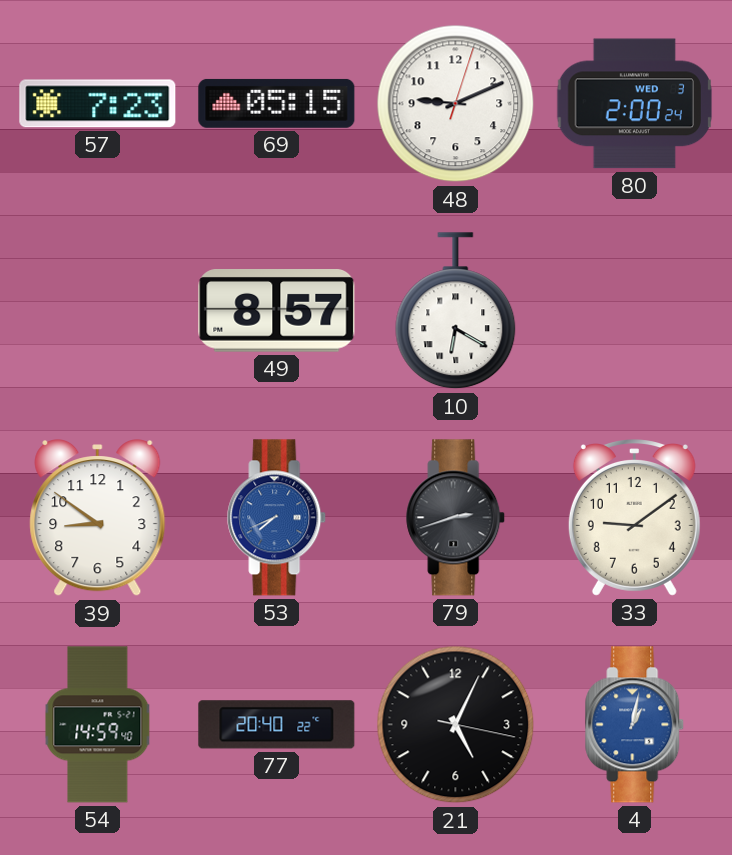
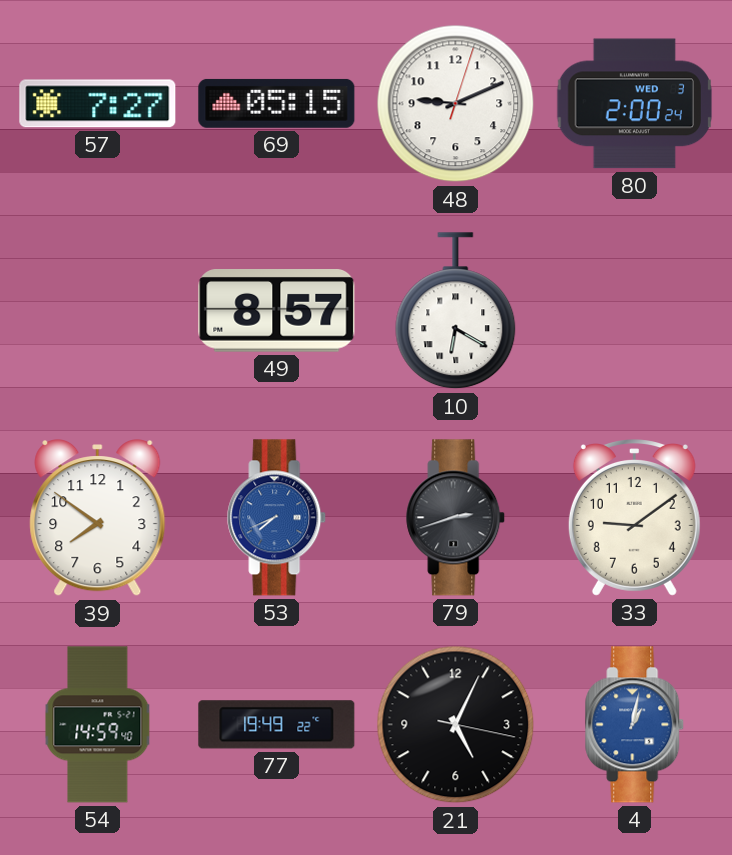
57: 7:23 -> 7:27
39: 8:51 -> 7:51
77: 20:40 -> 19:49
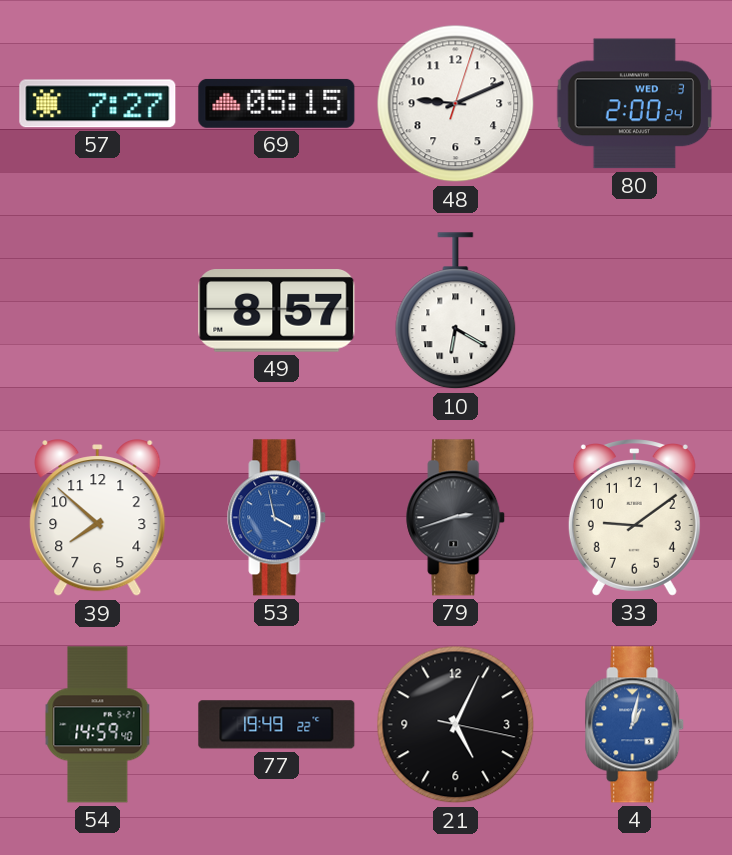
39: 7:51 -> 7:52
53: 7:41 -> 3:58
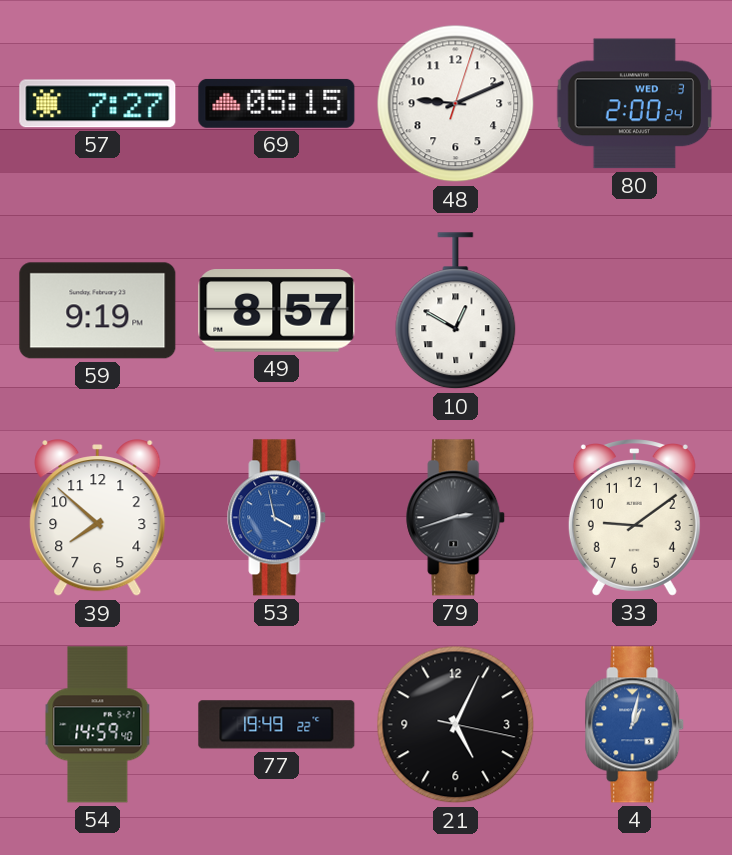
59: none -> 9:19
10: 6:20 -> 12:50
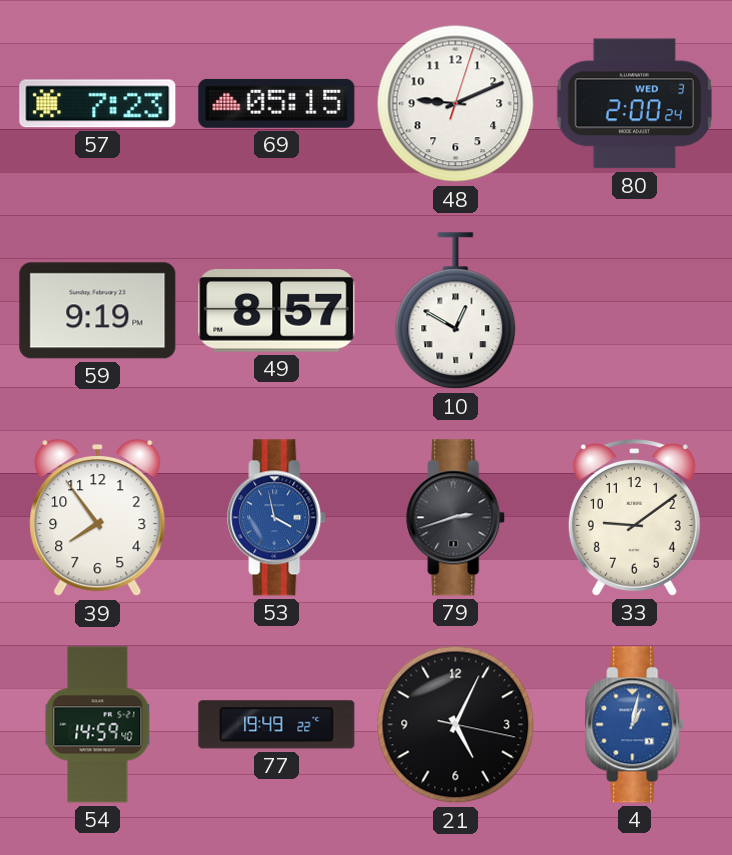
57: 7:27 -> 7:23
39: 7:52 -> 7:54
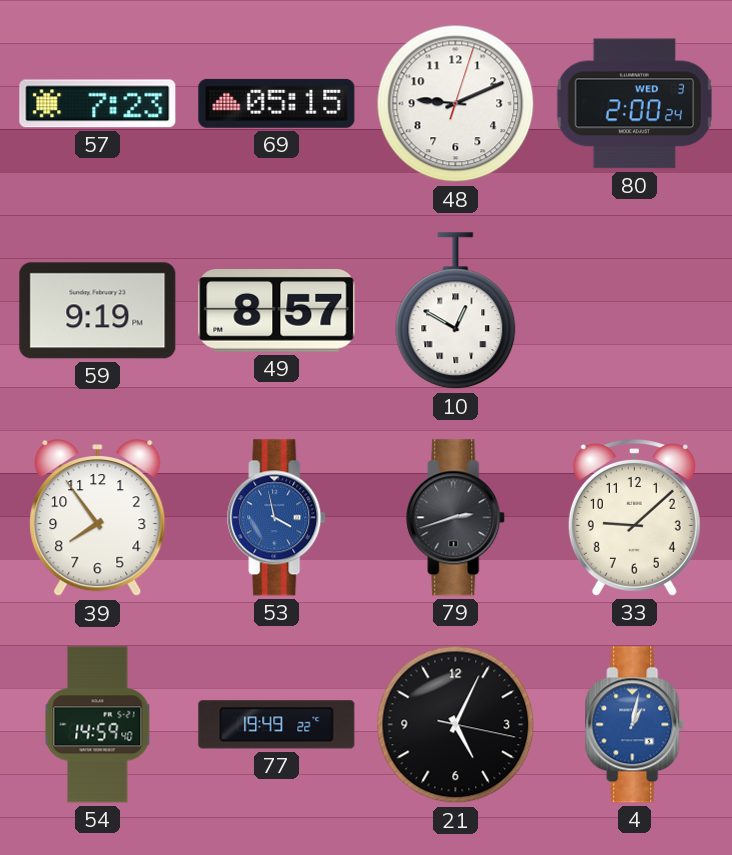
33: 9:09 -> 9:08
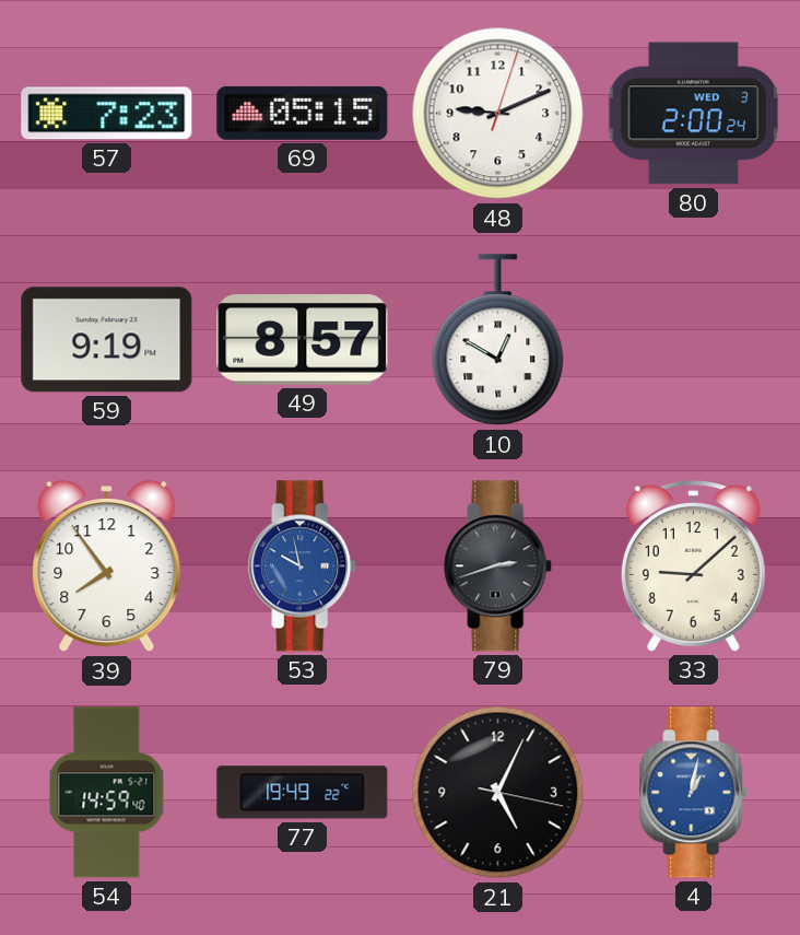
53: 3:58 -> 9:58
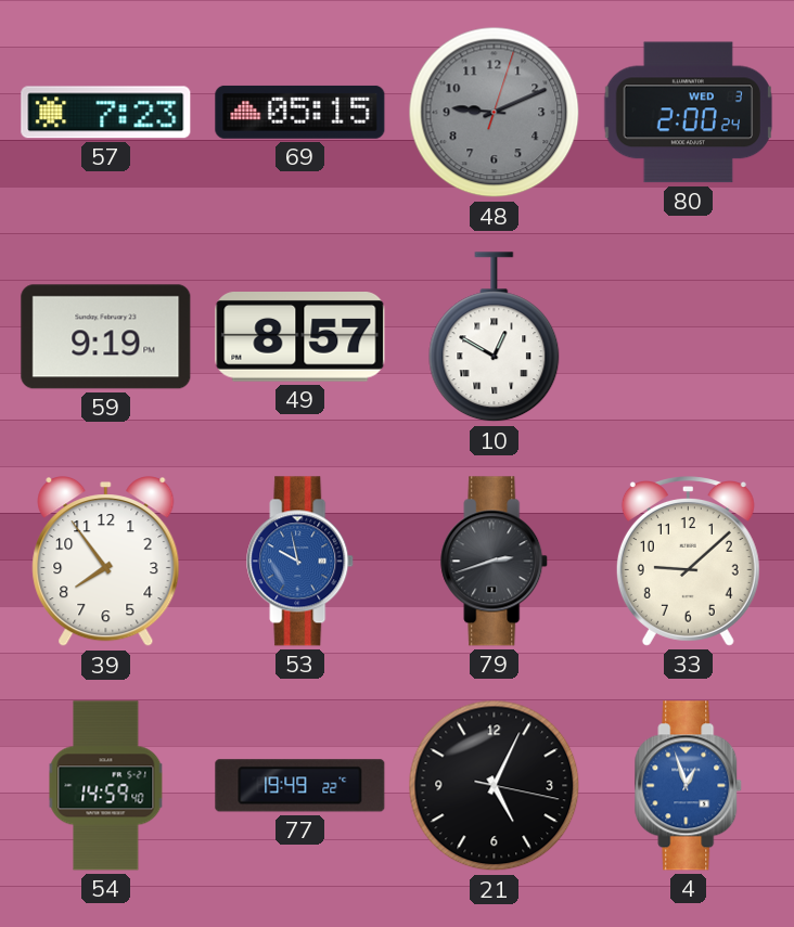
48 dial: white -> grey
4: 1:02 -> 12:57
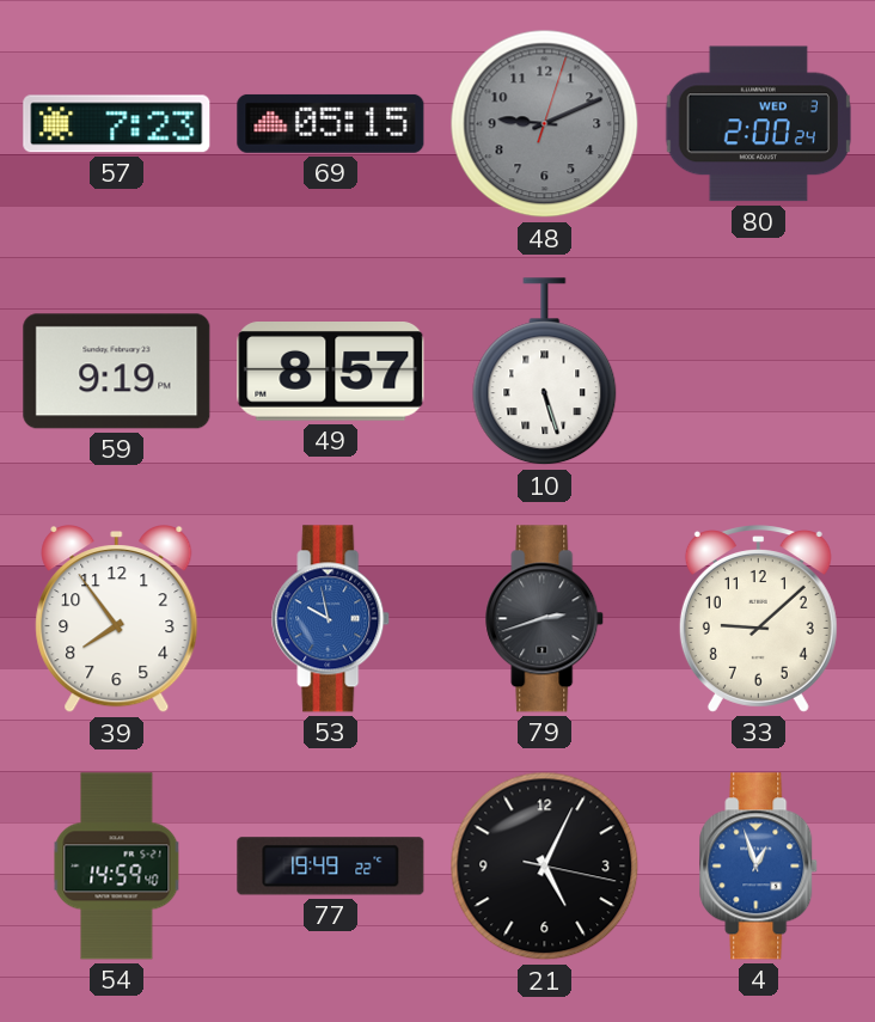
10: 12:50 -> 5:27
